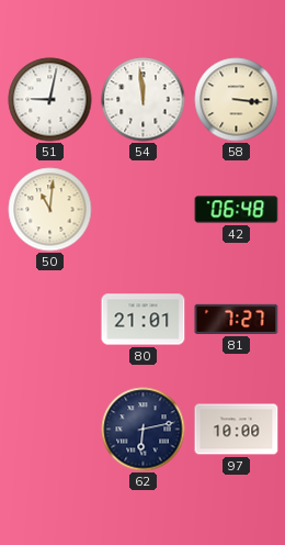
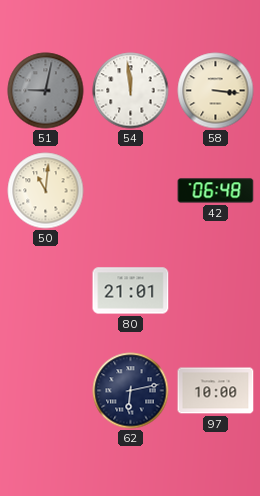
51 dial: white -> grey
81: 7:27 -> none
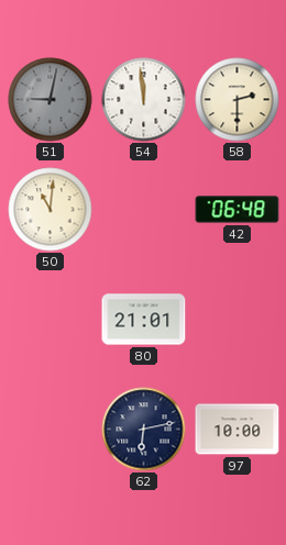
58: 3:16 -> 2:30
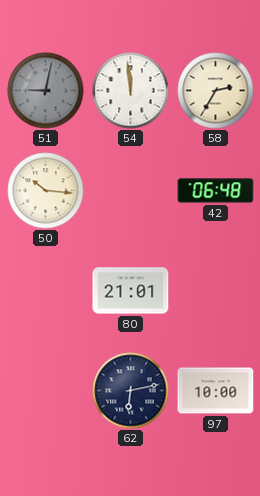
58: 2:30 -> 2:35
50: 11:01 -> 10:16
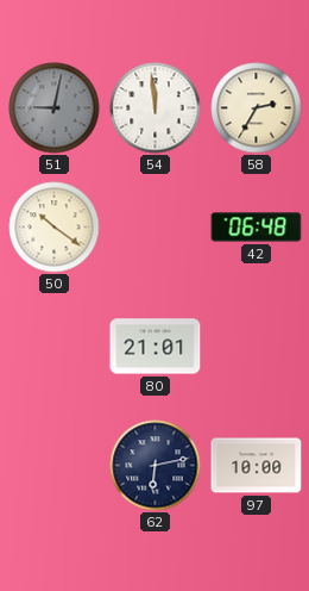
50: 10:16 -> 10:21
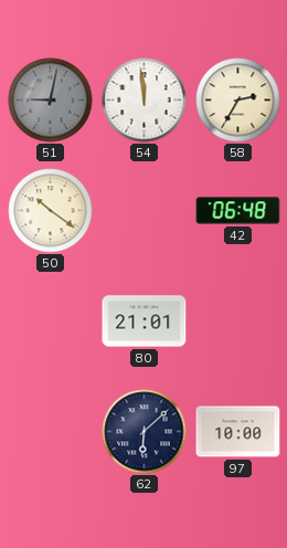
62: 6:13 -> 6:08
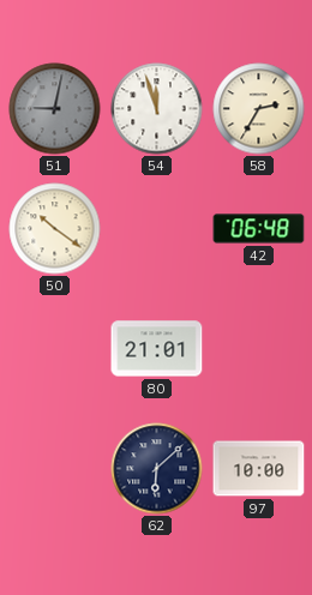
54: 11:59 -> 11:57
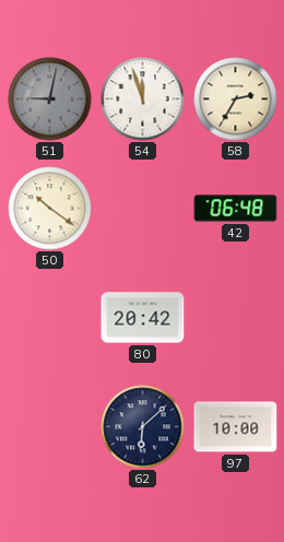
80: 21:01 -> 20:42
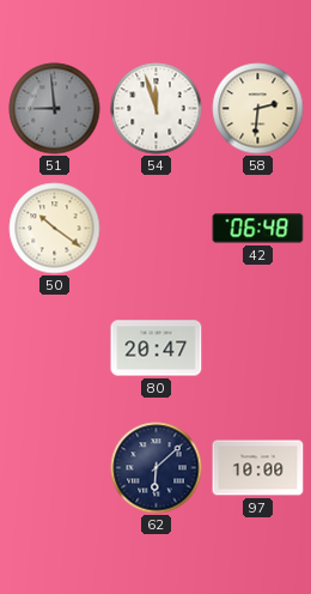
51: 9:02 -> 8:59
58: 2:35 -> 2:31
80: 20:42 -> 20:47
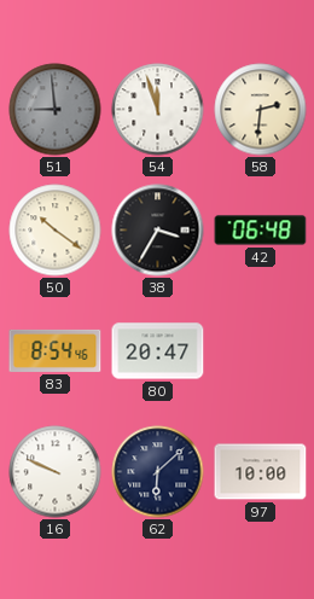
38: none -> 3:35
83: none -> 8:54
16: none -> 9:49
